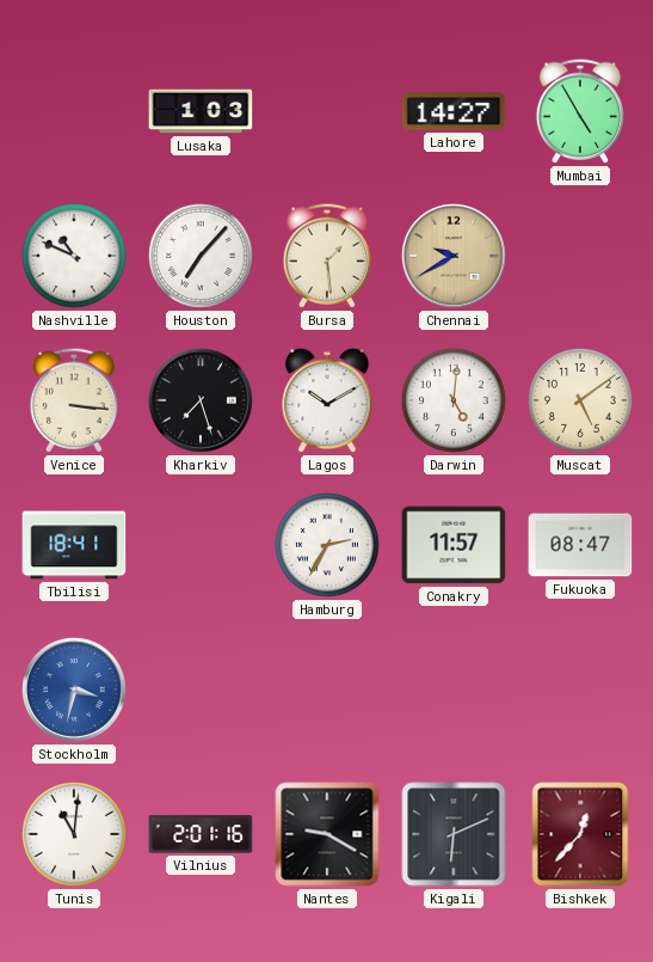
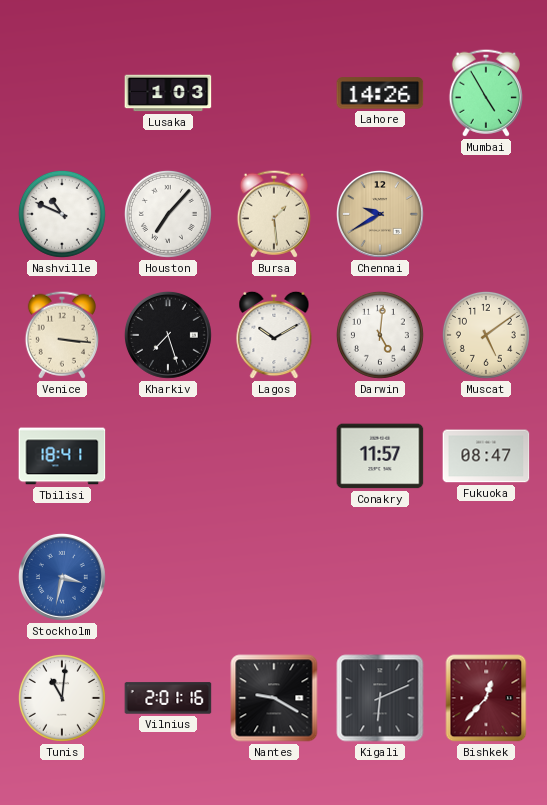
Lahore: 14:27 -> 14:26
Hamburg: 2:35 -> none
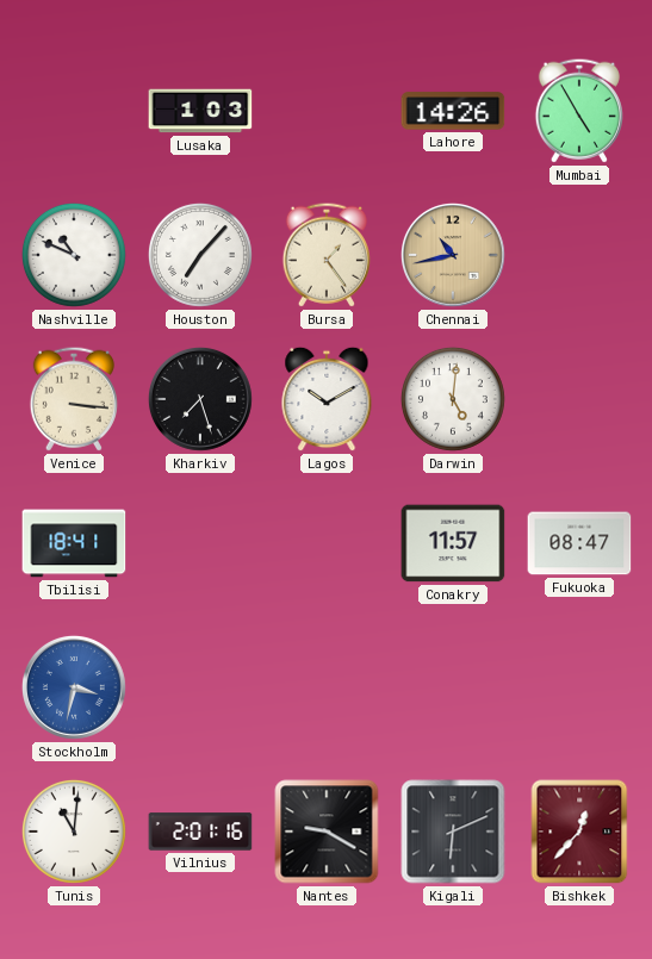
Bursa: 1:29 -> 1:24
Chennai: 9:40 -> 10:43
Muscat: 5:09 -> none
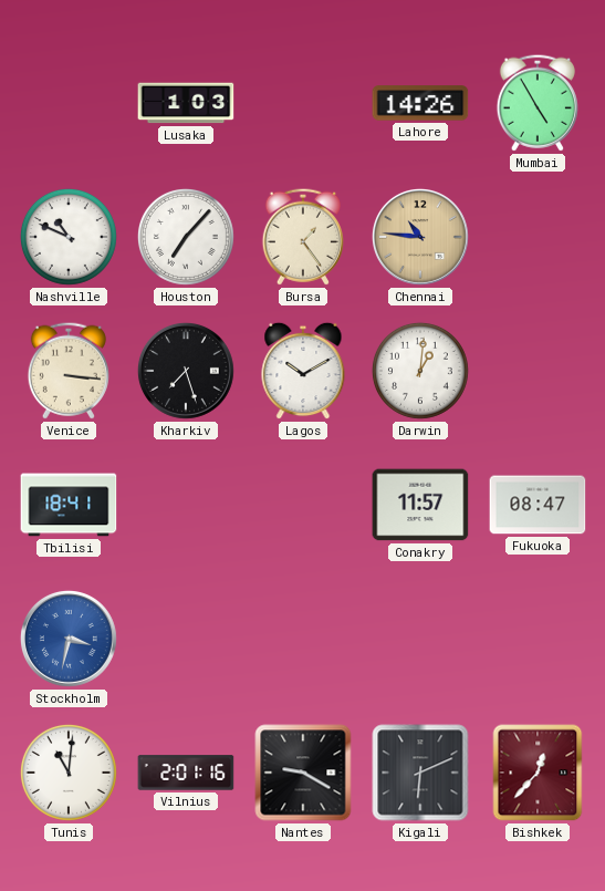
Chennai: 10:43 -> 10:46
Darwin: 5:01 -> 1:01
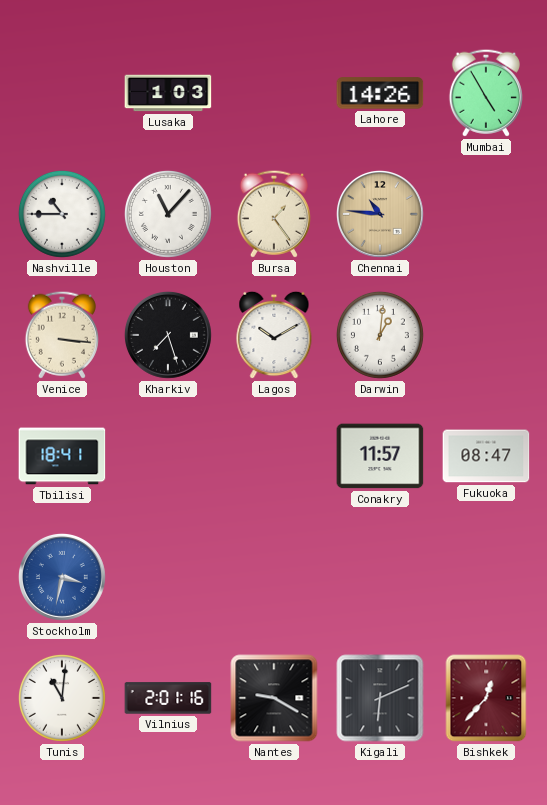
Nashville: 10:49 -> 10:45
Houston: 7:07 -> 11:07
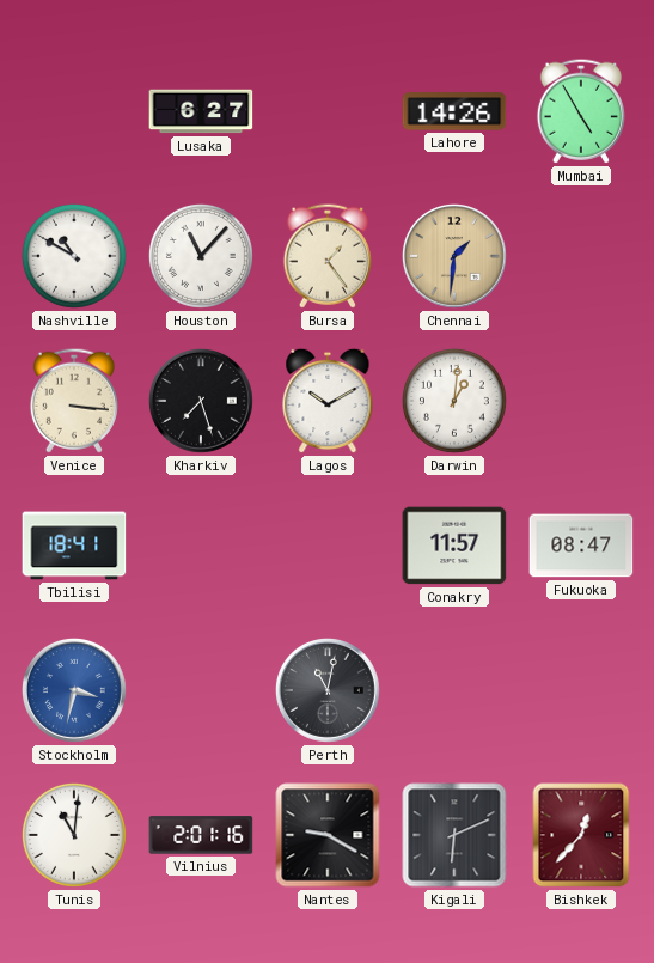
Lusaka: 1:03 -> 6:27
Nashville: 10:45 -> 10:50
Chennai: 10:46 -> 1:31
Perth: none -> 11:02
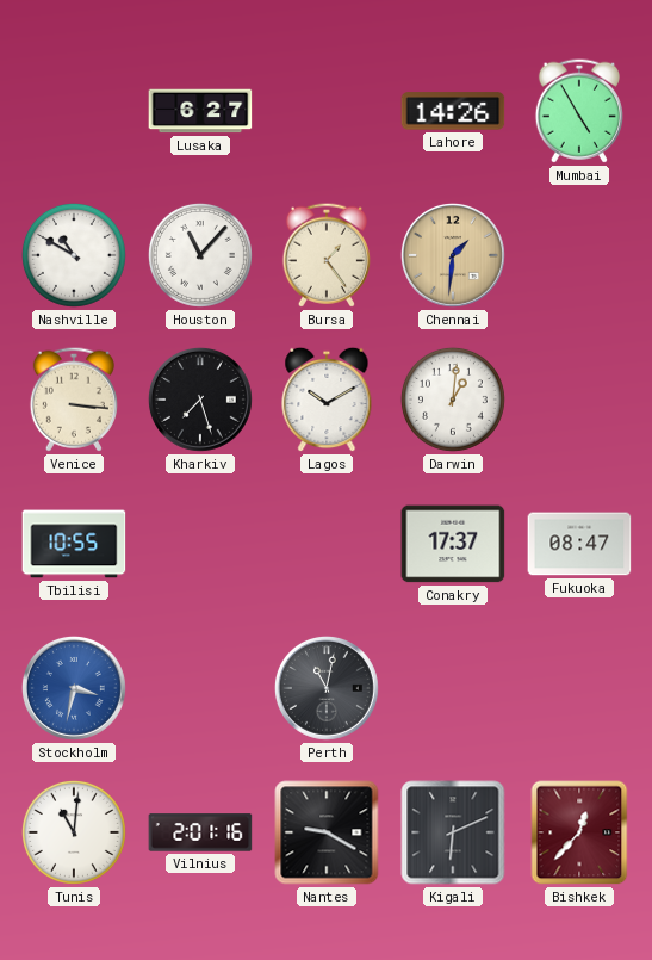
Tbilisi: 18:41 -> 10:55
Conakry: 11:57 -> 17:37
